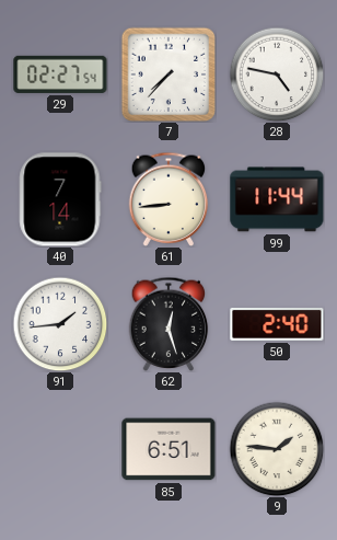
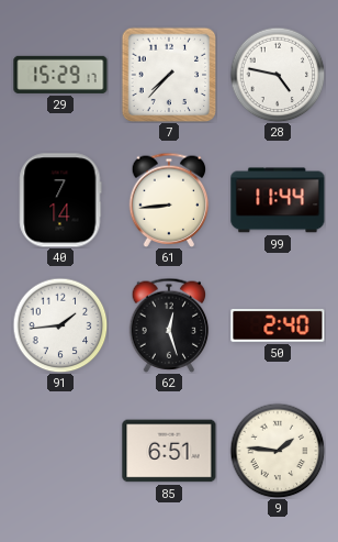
29: 02:27 -> 15:29
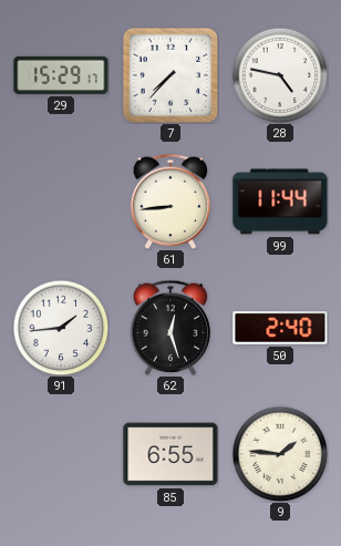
40: 7:14 -> none
85: 6:51 -> 6:55
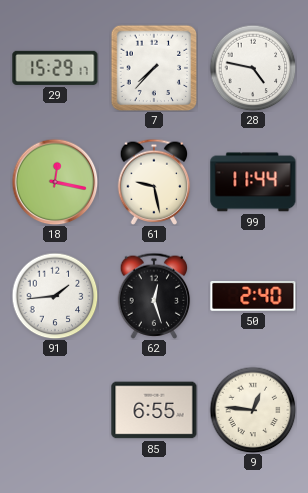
18: none -> 12:17
61: 8:44 -> 9:28
9: 1:46 -> 12:46
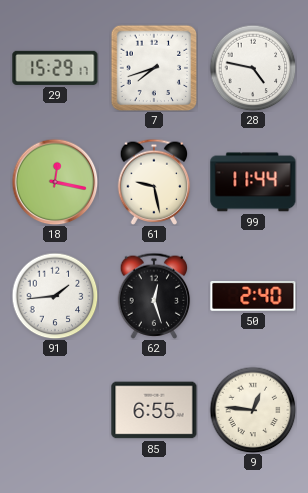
7: 7:37 -> 7:42
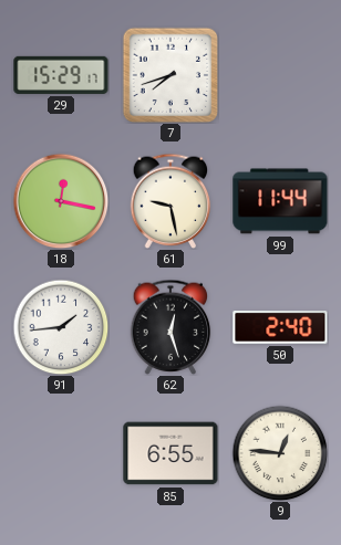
28: 4:47 -> none
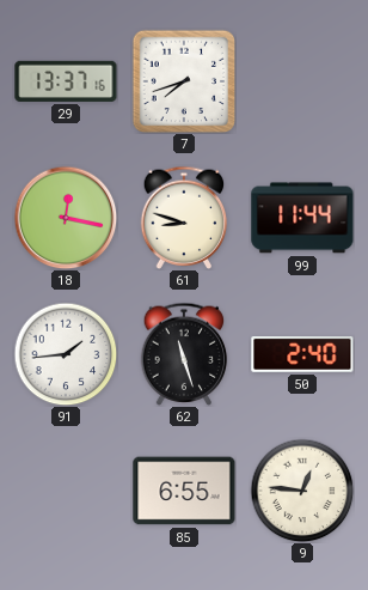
29: 15:29 -> 13:37
61: 9:28 -> 8:48
62: 12:27 -> 11:27
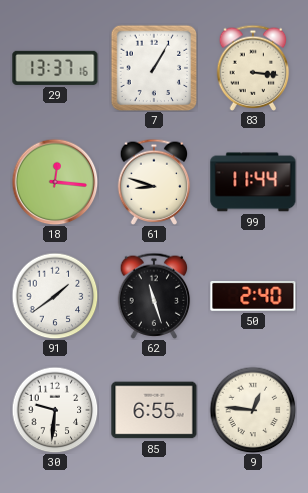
7: 7:42 -> 1:05
83: none -> 3:16
18: 12:17 -> 12:16
91: 1:44 -> 1:39
30: none -> 9:31
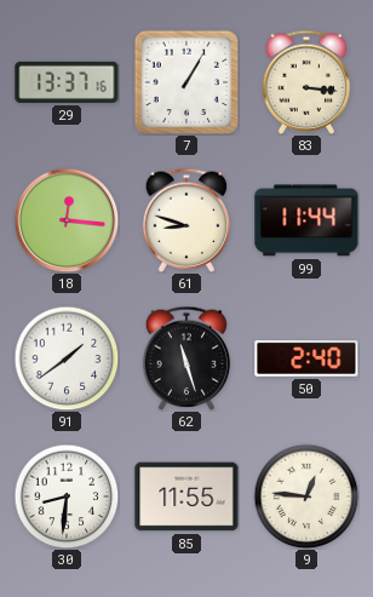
30: 9:31 -> 8:31
85: 6:55 -> 11:55
